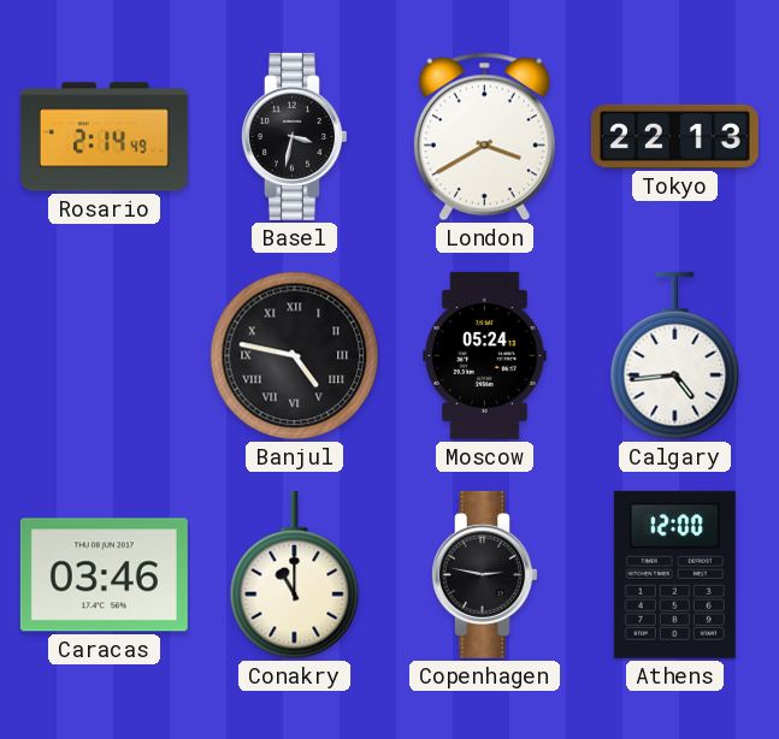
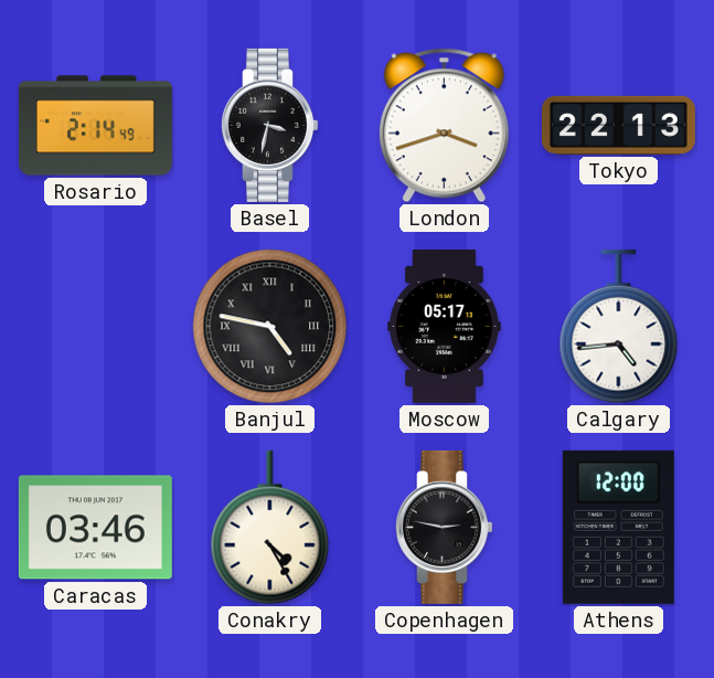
London: 3:40 -> 3:42
Moscow: 05:24 -> 05:17
Conakry: 11:00 -> 4:25
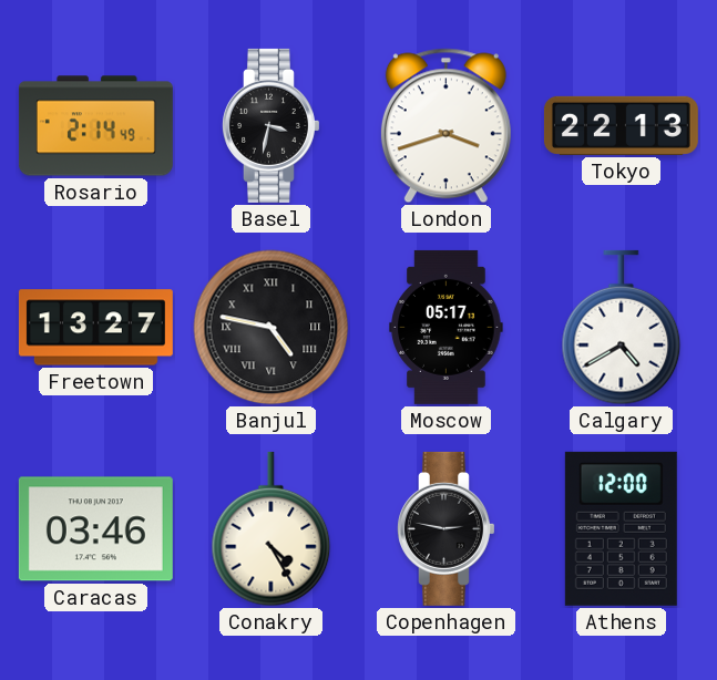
Freetown: none -> 13:27
Calgary: 4:44 -> 4:40
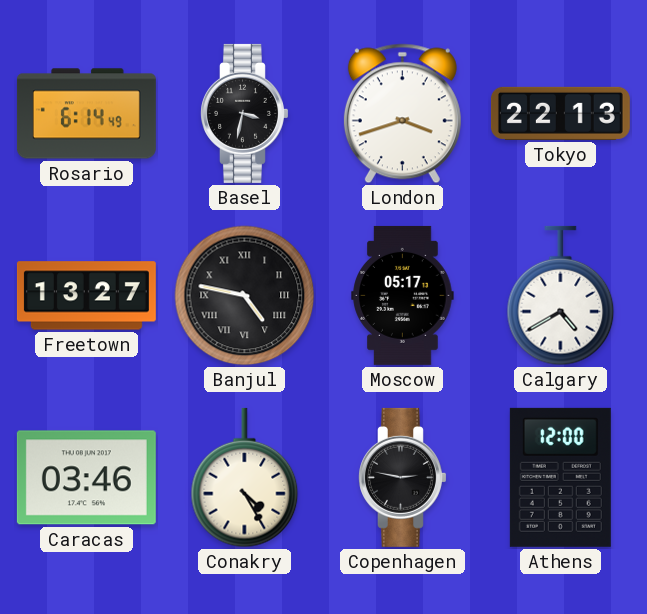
Rosario: 2:14 -> 6:14
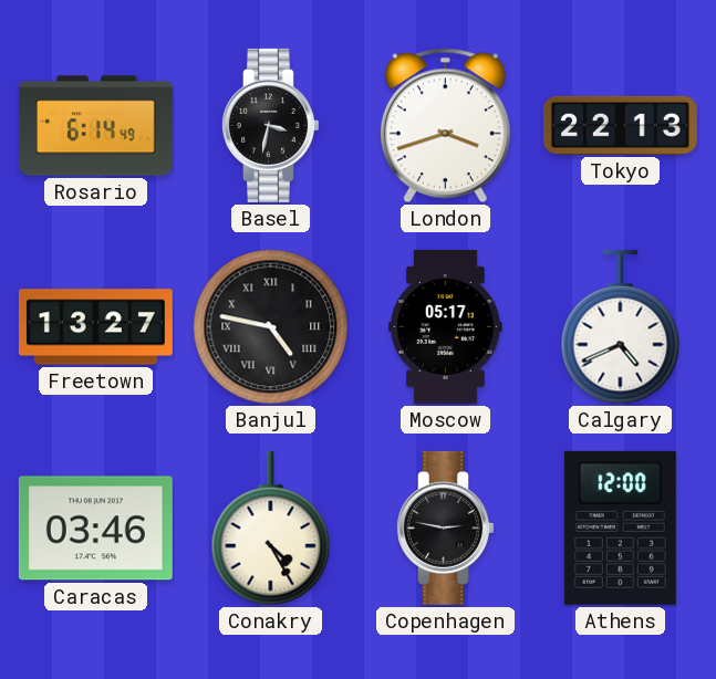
Calgary: 4:40 -> 4:41
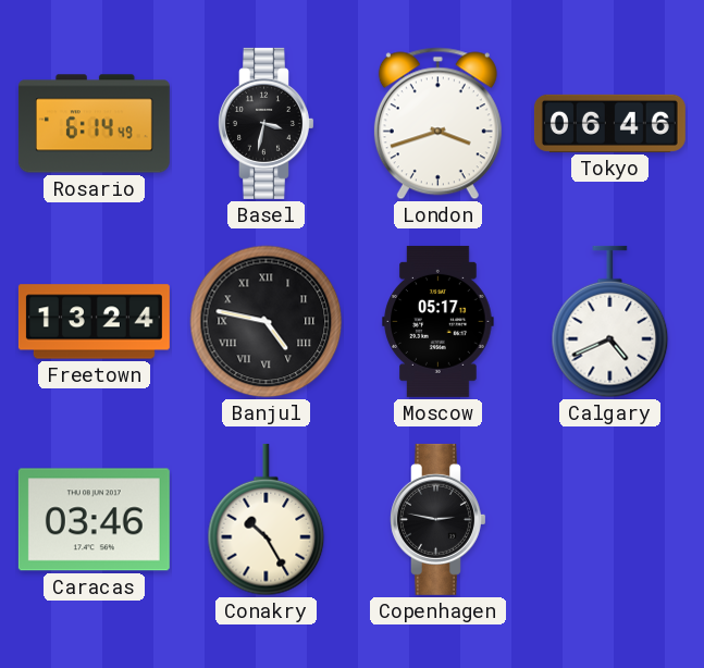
Tokyo: 22:13 -> 06:46
Freetown: 13:27 -> 13:24
Conakry: 4:25 -> 10:25
Athens: 12:00 -> none
